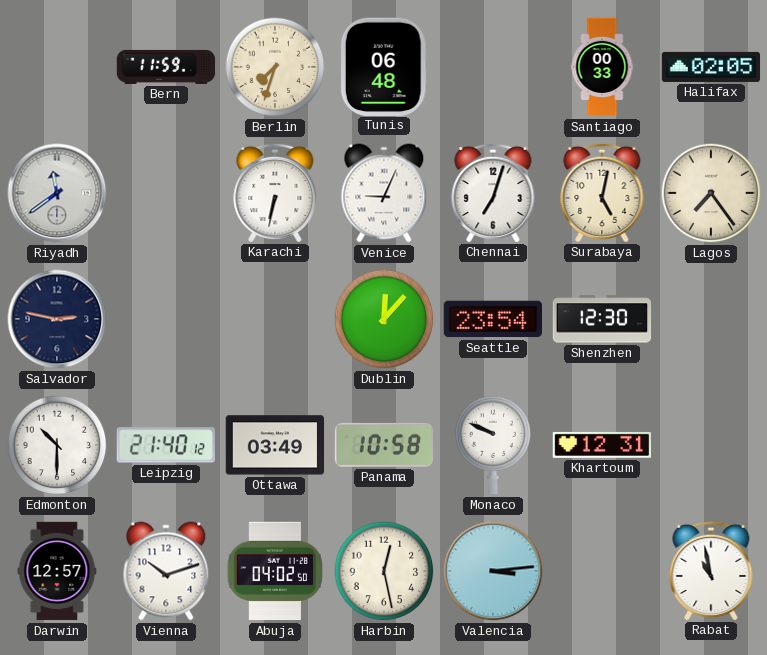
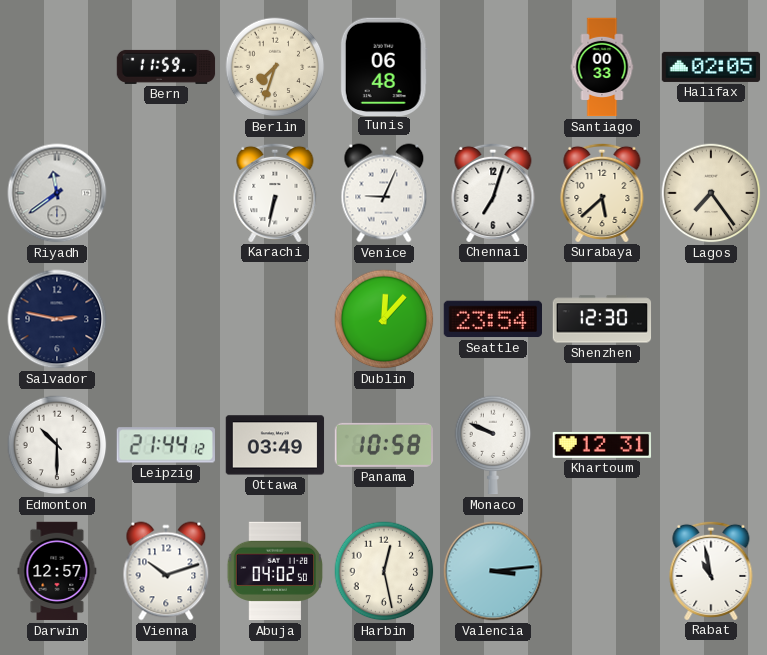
Surabaya: 5:02 -> 5:38
Leipzig: 21:40 -> 21:44
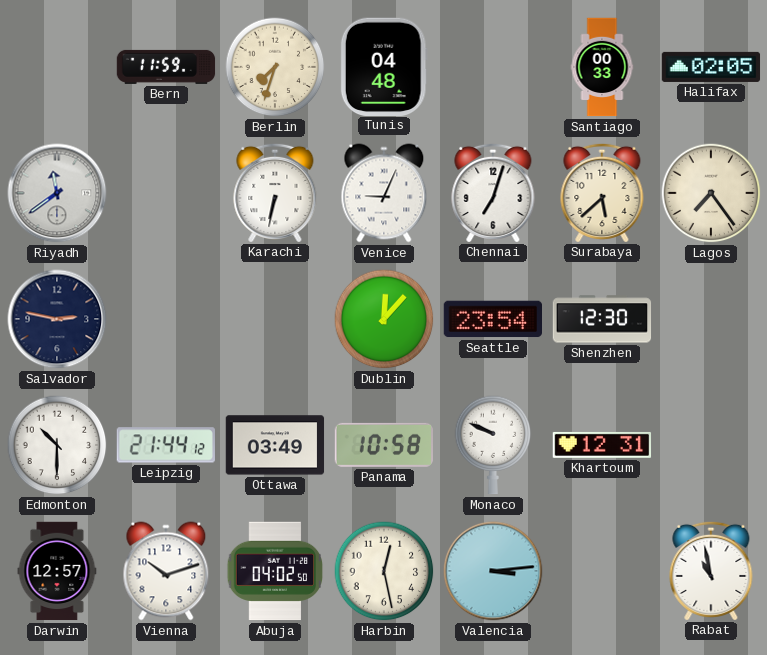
Tunis: 06:48 -> 04:48
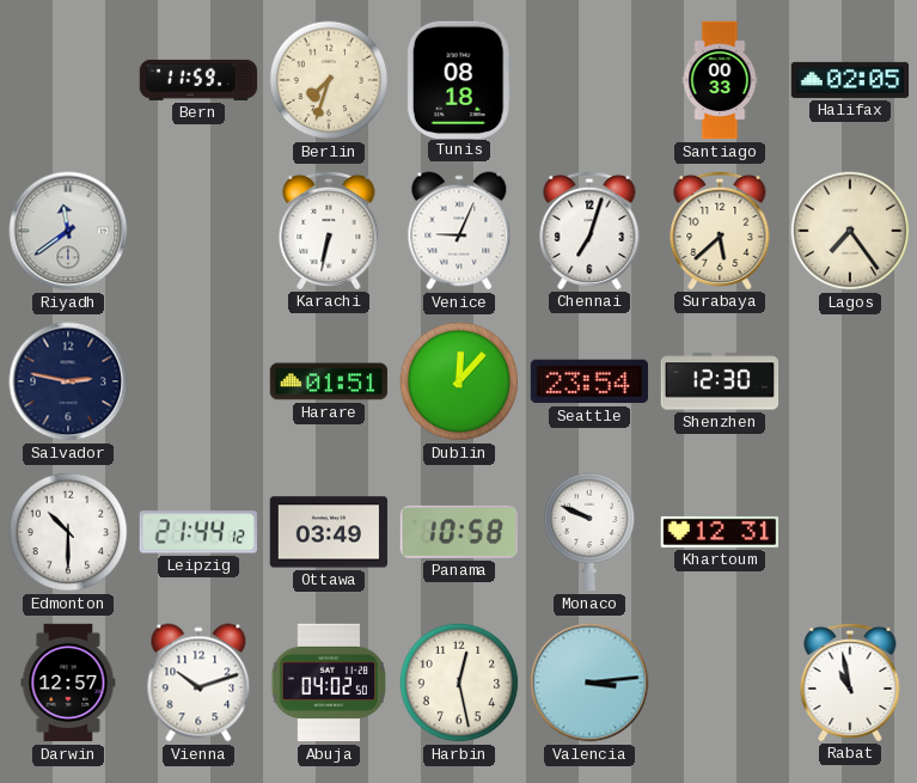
Tunis: 04:48 -> 08:18
Harare: none -> 01:51
